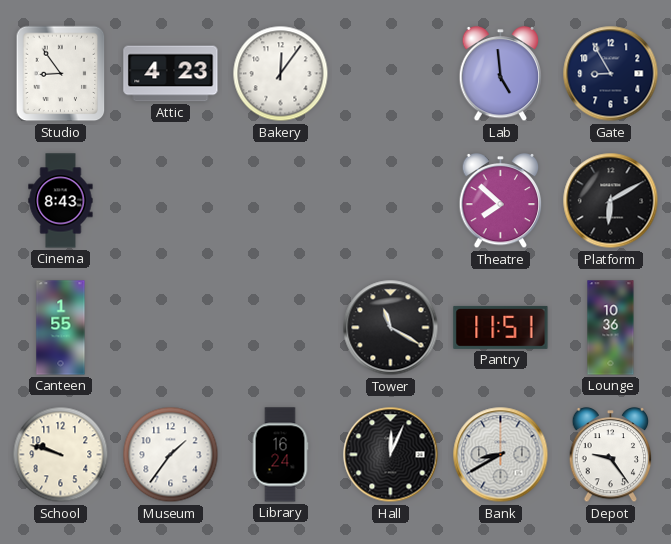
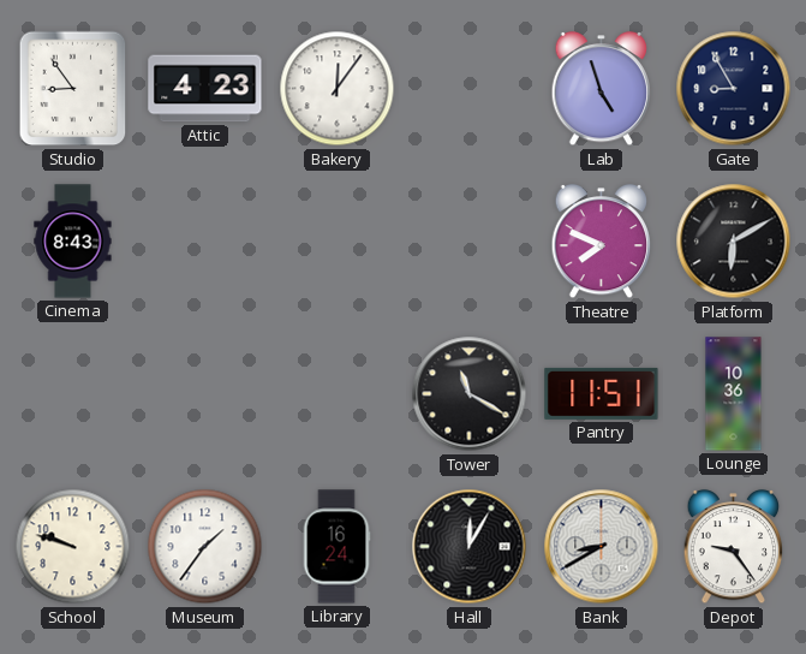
Lab: 4:59 -> 4:57
Theatre: 7:52 -> 7:49
Canteen: 1:55 -> none
Hall: 12:04 -> 12:05
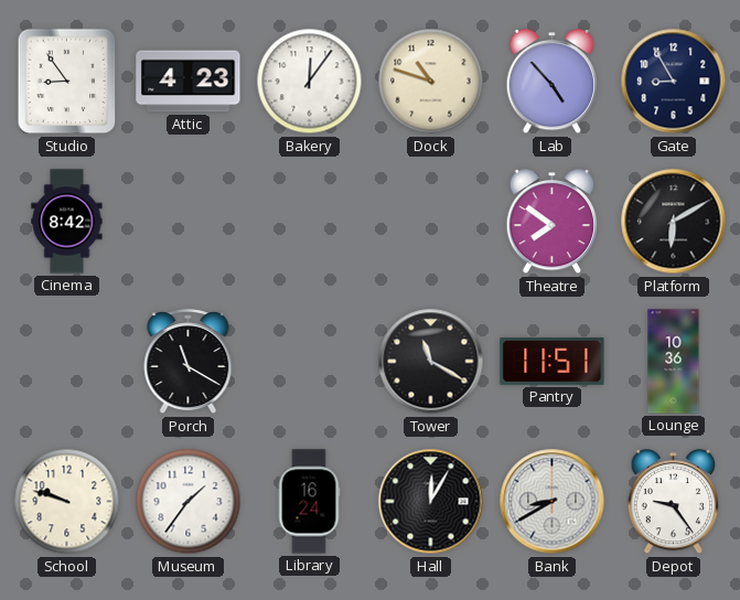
Dock: none -> 10:48
Lab: 4:57 -> 4:53
Cinema: 8:43 -> 8:42
Theatre: 7:49 -> 7:51
Porch: none -> 11:20
